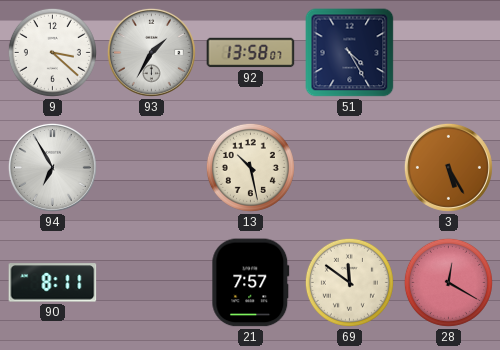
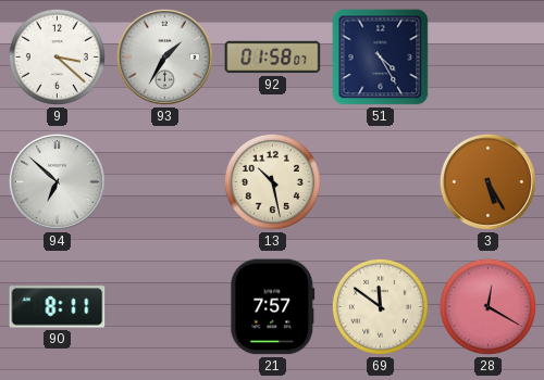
92: 13:58 -> 01:58
94: 6:55 -> 6:52
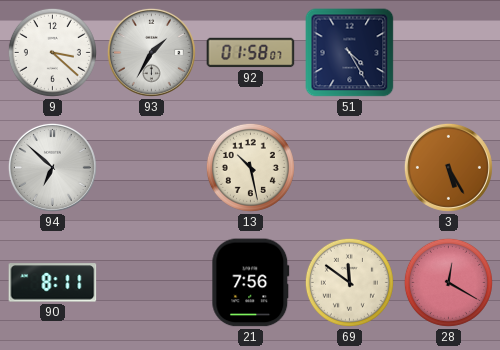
21: 7:57 -> 7:56
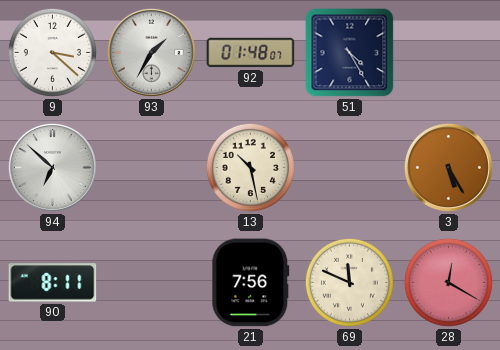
92: 01:58 -> 01:48
69: 11:51 -> 11:49
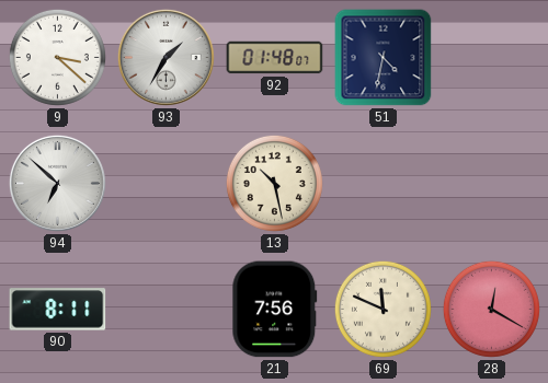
51: 4:25 -> 4:32
3: 5:25 -> none
